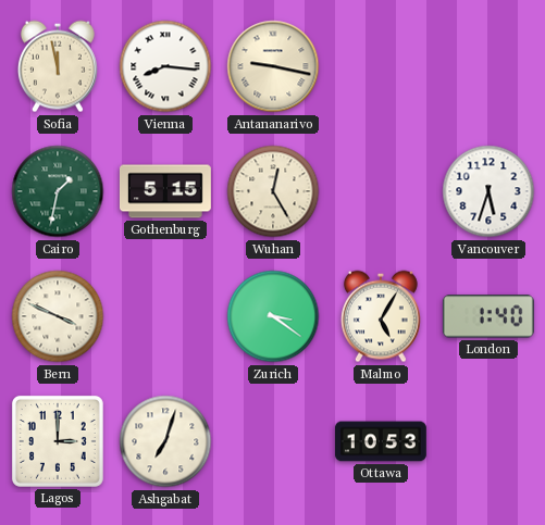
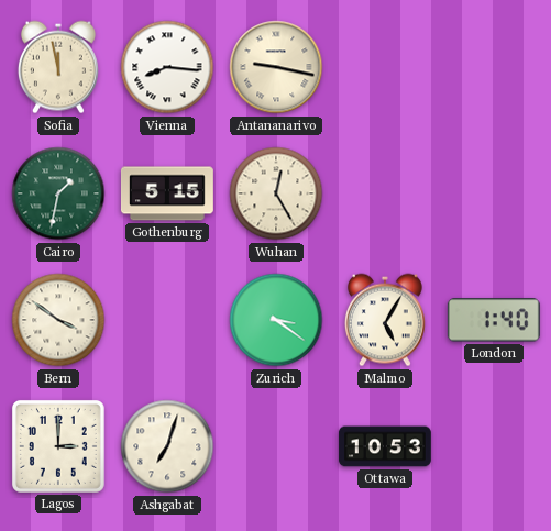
Vancouver: 5:33 -> none
Bern: 3:49 -> 3:51
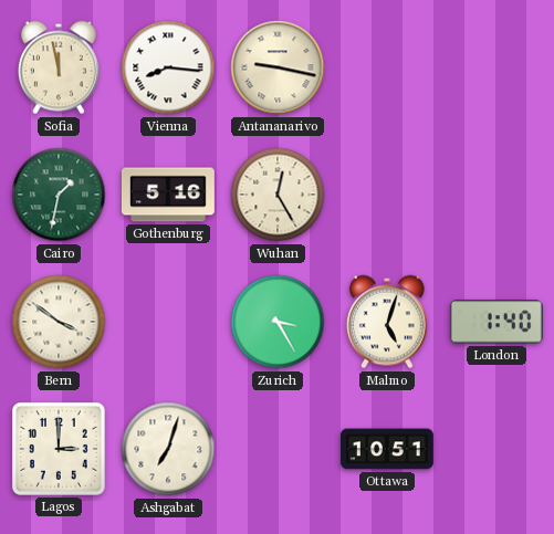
Gothenburg: 5:15 -> 5:16
Zurich: 3:21 -> 3:25
Malmo: 5:05 -> 5:03
Ottawa: 10:53 -> 10:51
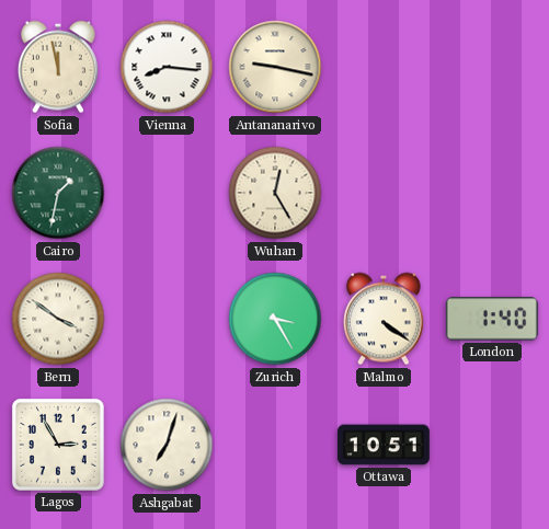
Gothenburg: 5:16 -> none
Malmo: 5:03 -> 4:21
Lagos: 3:00 -> 2:55
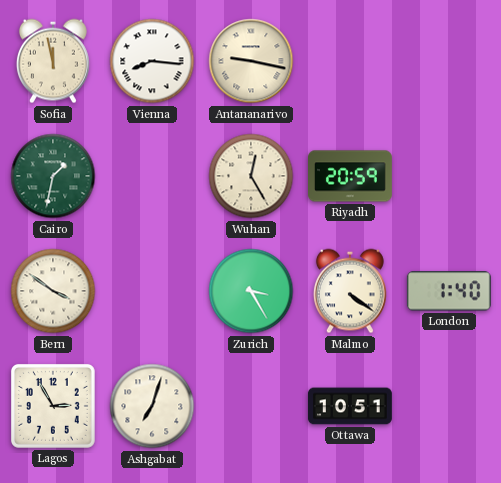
Riyadh: none -> 20:59
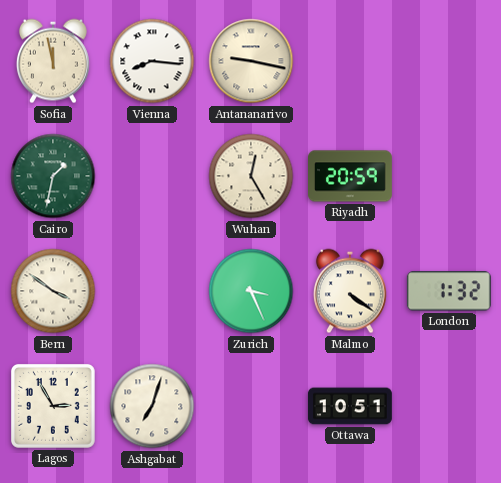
Zurich: 3:25 -> 3:26
London: 1:40 -> 1:32
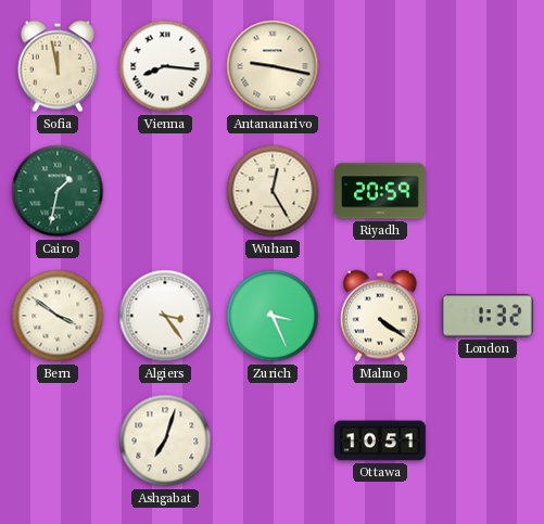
Algiers: none -> 3:24
Lagos: 2:55 -> none
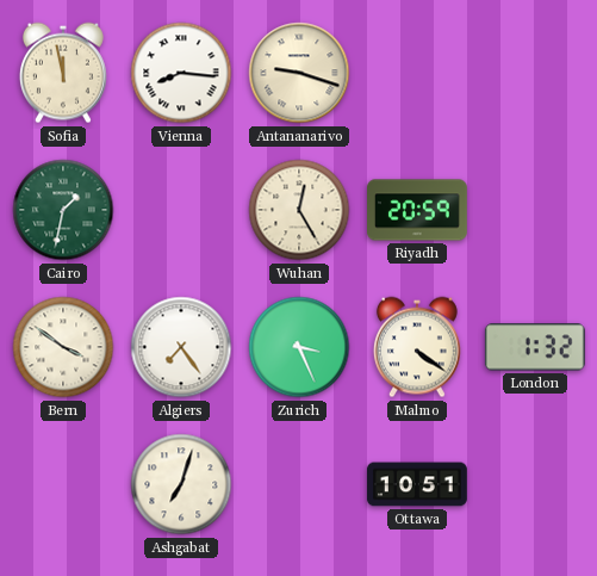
Antananarivo: 9:17 -> 9:18
Algiers: 3:24 -> 7:24
